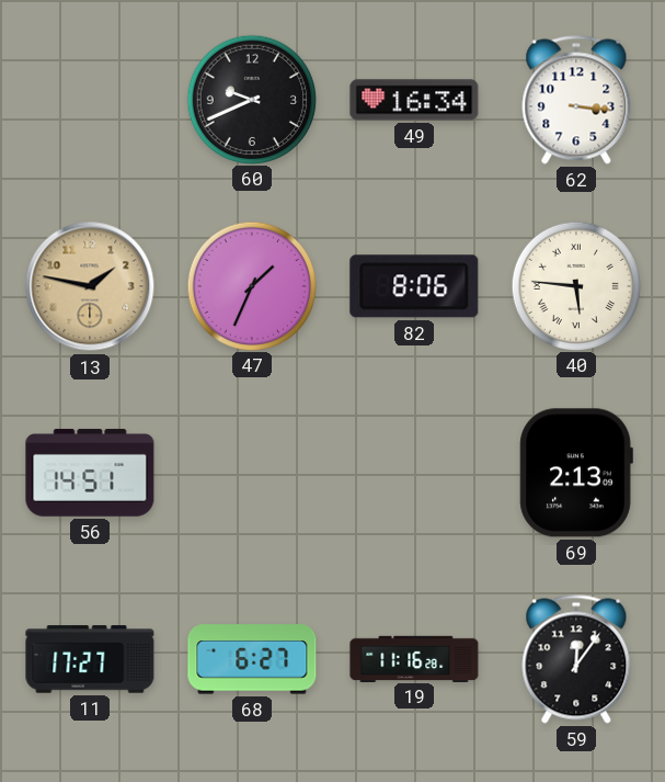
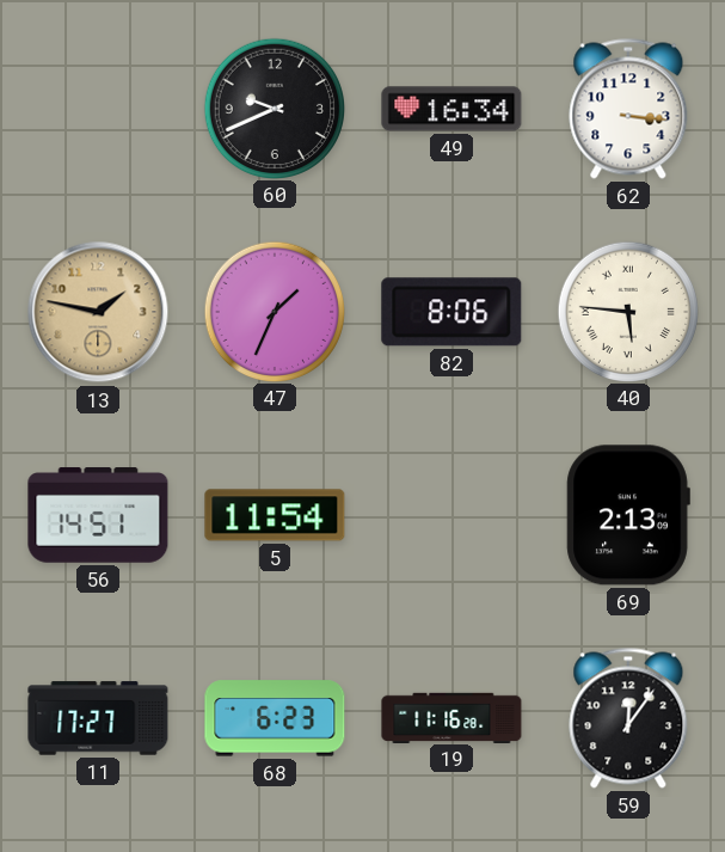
5: none -> 11:54
68: 6:27 -> 6:23
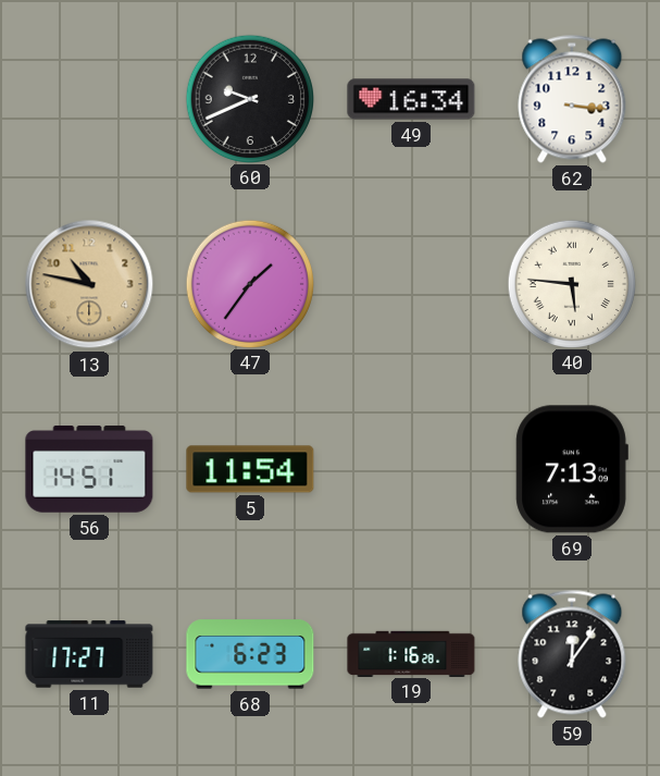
13: 1:47 -> 10:47
47: 1:34 -> 1:36
82: 8:06 -> none
69: 2:13 -> 7:13
19: 11:16 -> 1:16
